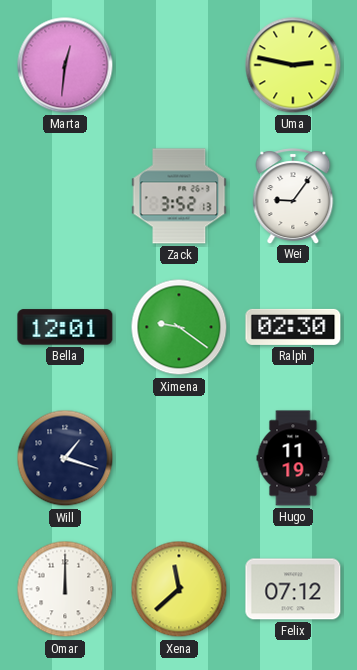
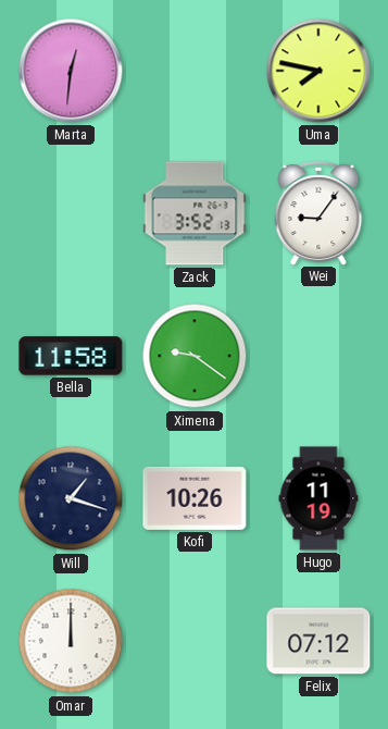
Uma: 2:47 -> 7:47
Bella: 12:01 -> 11:58
Ralph: 02:30 -> none
Kofi: none -> 10:26
Xena: 11:38 -> none
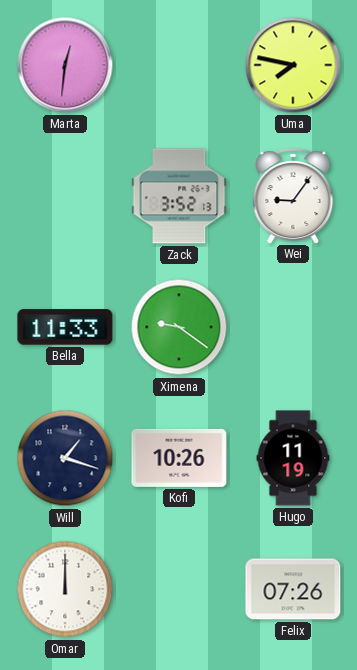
Bella: 11:58 -> 11:33
Felix: 07:12 -> 07:26
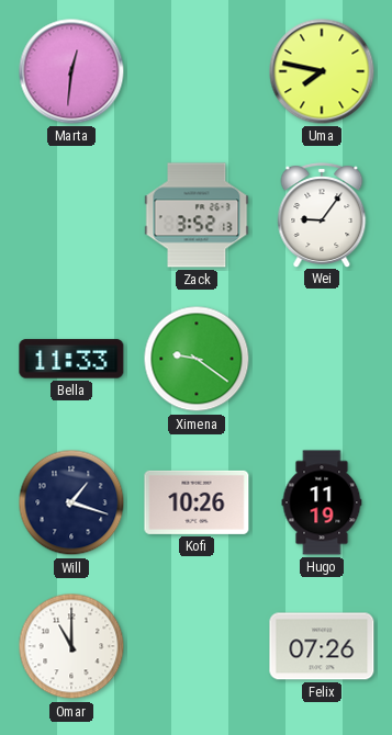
Omar: 12:00 -> 11:00
